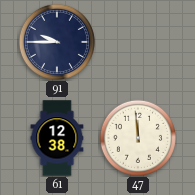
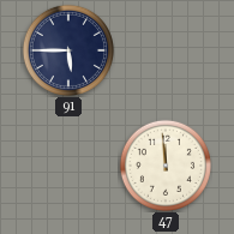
91: 9:45 -> 5:45
61: 12:38 -> none
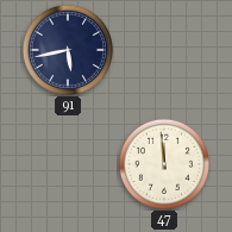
91: 5:45 -> 5:43
